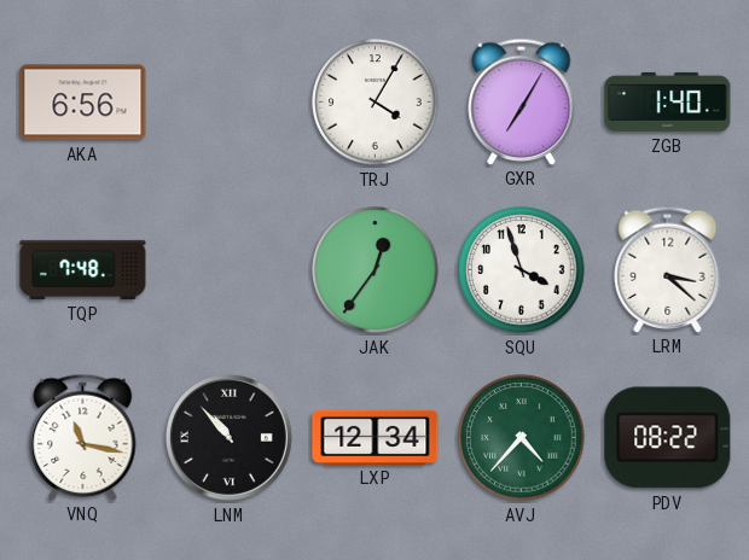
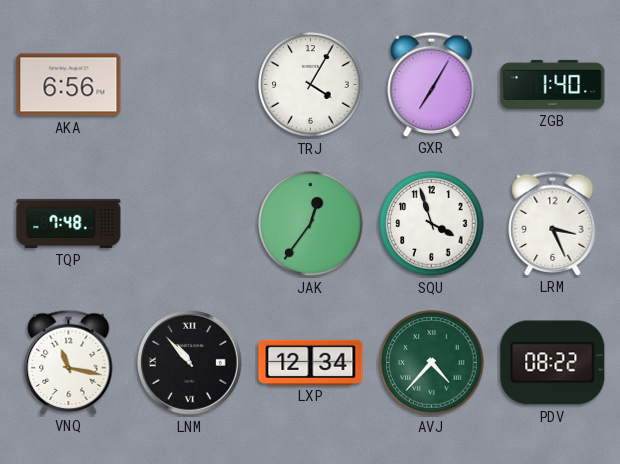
LRM: 3:22 -> 3:26
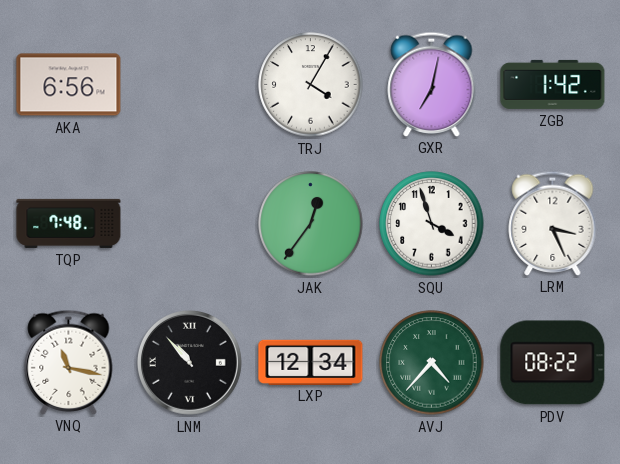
GXR: 7:05 -> 7:02
ZGB: 1:40 -> 1:42
